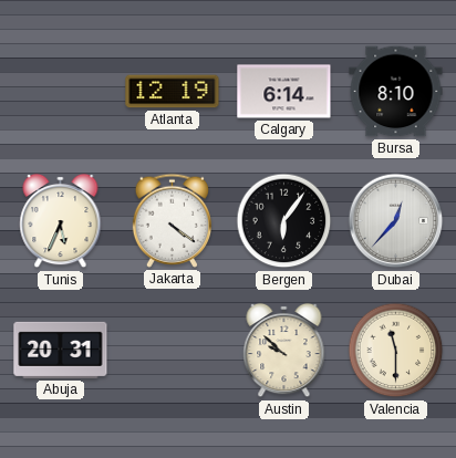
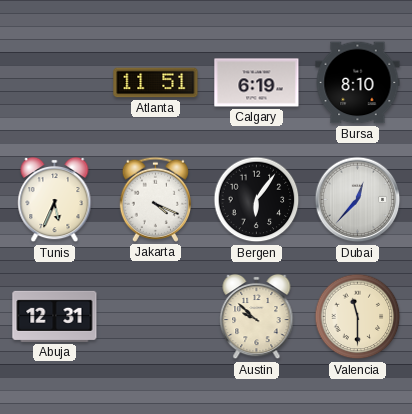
Atlanta: 12:19 -> 11:51
Calgary: 6:14 -> 6:19
Jakarta: 4:21 -> 4:19
Abuja: 20:31 -> 12:31
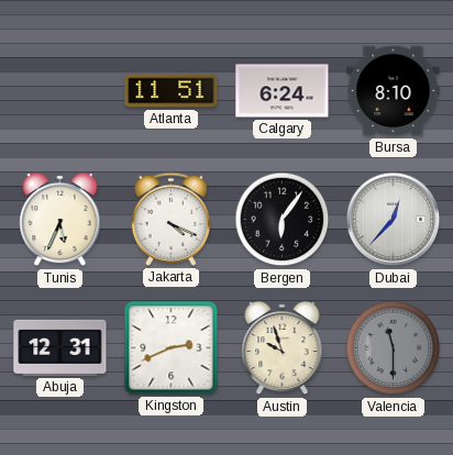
Calgary: 6:19 -> 6:24
Kingston: none -> 2:41
Austin: 9:52 -> 9:57
Valencia dial: cream -> grey
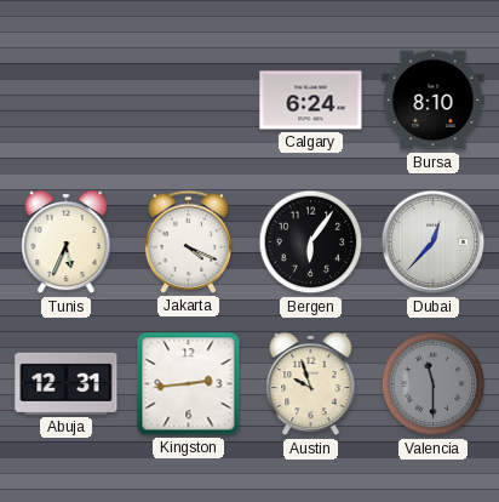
Atlanta: 11:51 -> none
Kingston: 2:41 -> 2:44
